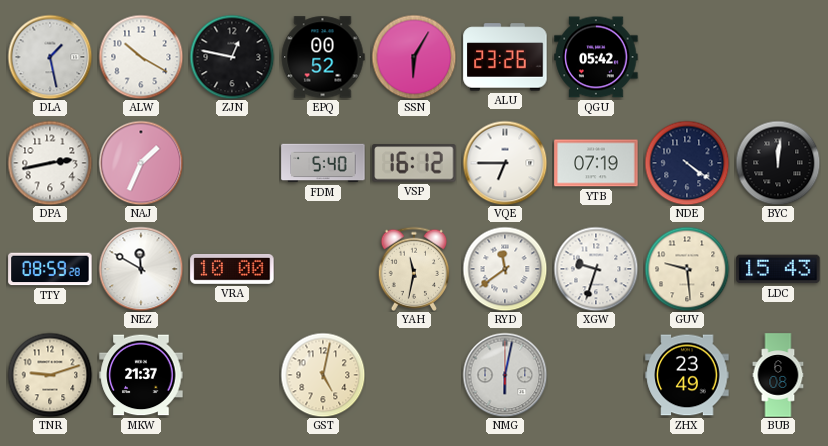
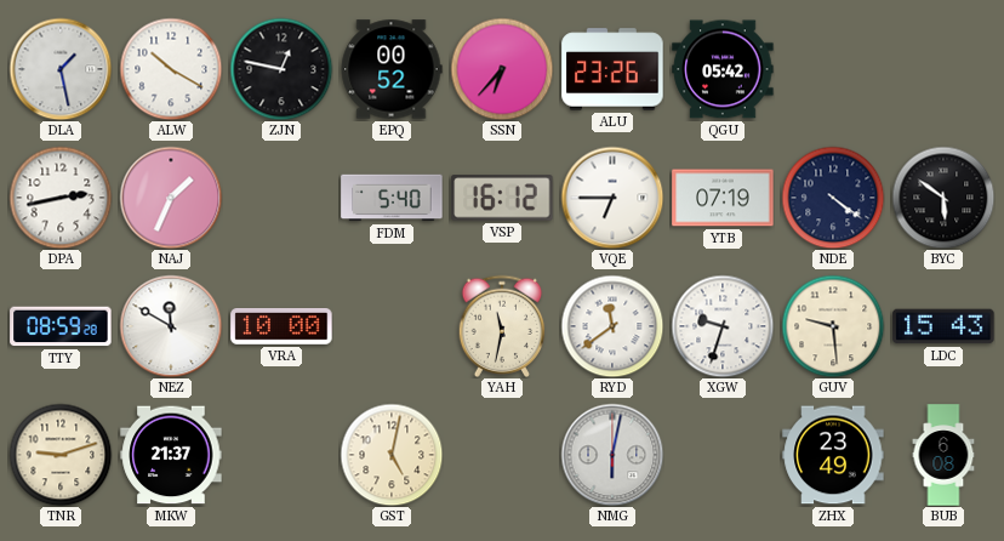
SSN: 6:05 -> 6:37
BYC: 12:01 -> 5:51
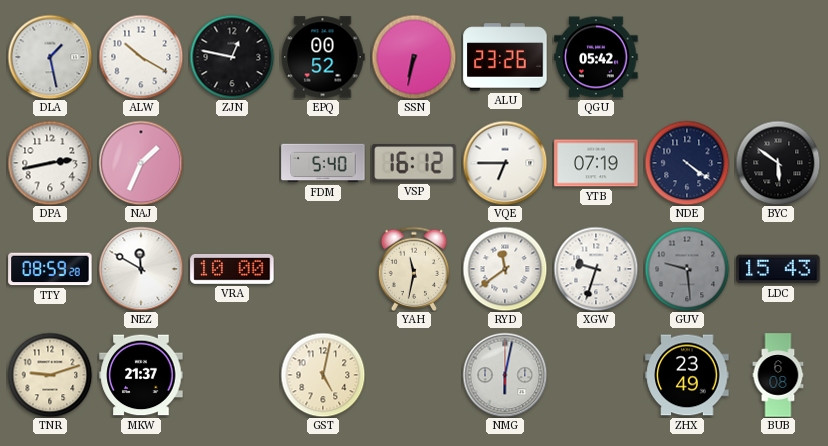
SSN: 6:37 -> 6:32
GUV dial: cream -> grey
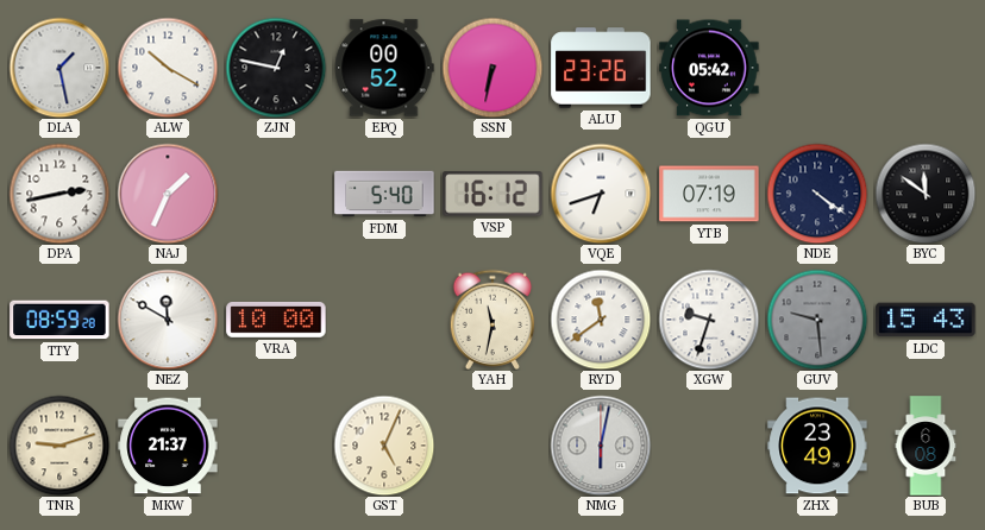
VQE: 6:45 -> 6:42
BYC: 5:51 -> 11:51
GST: 5:02 -> 5:04
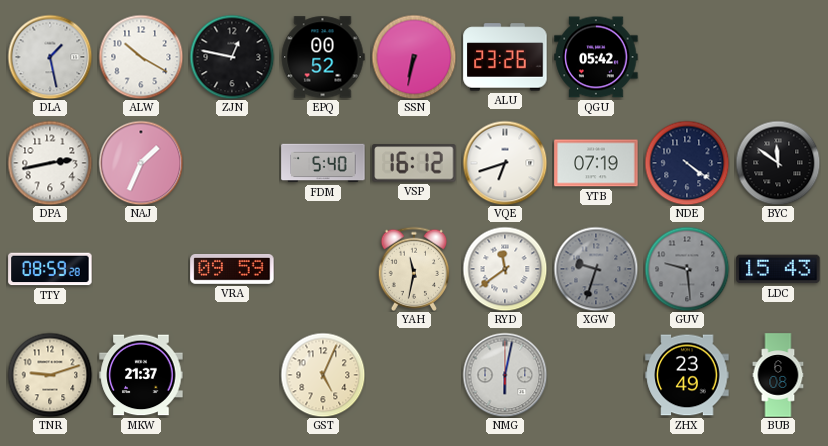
NEZ: 11:50 -> none
VRA: 10:00 -> 09:59
XGW dial: white -> grey
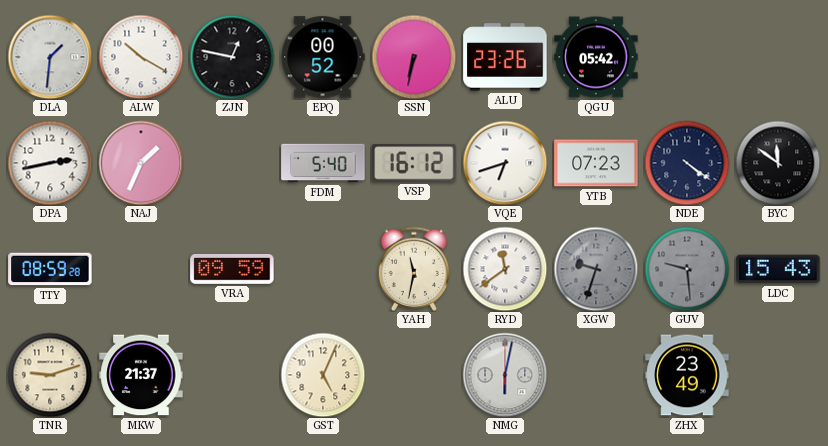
DLA: 1:28 -> 1:31
YTB: 07:19 -> 07:23
BUB: 6:08 -> none
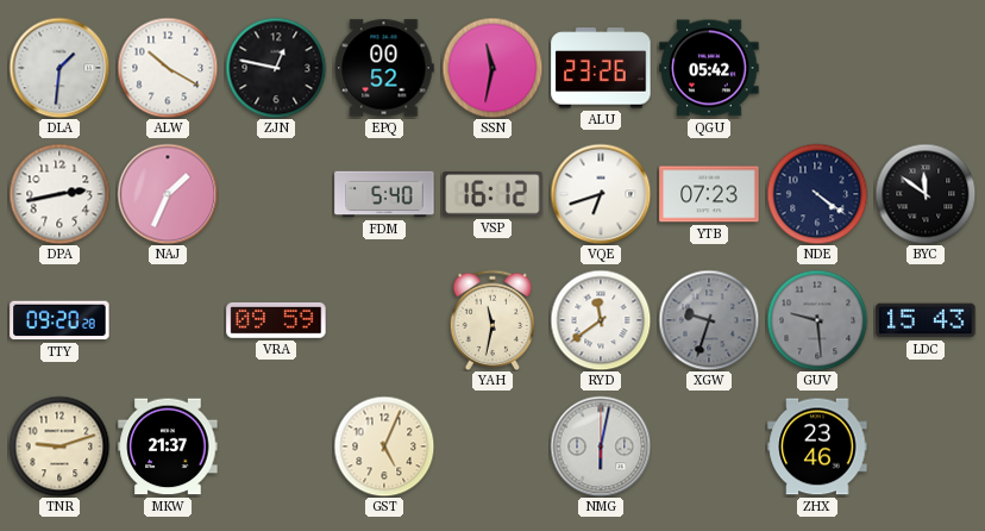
SSN: 6:32 -> 11:32
TTY: 08:59 -> 09:20
ZHX: 23:49 -> 23:46
